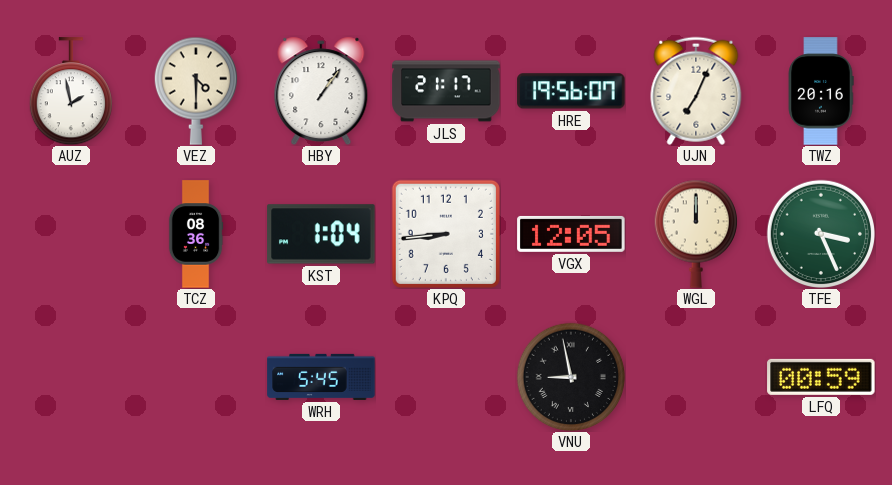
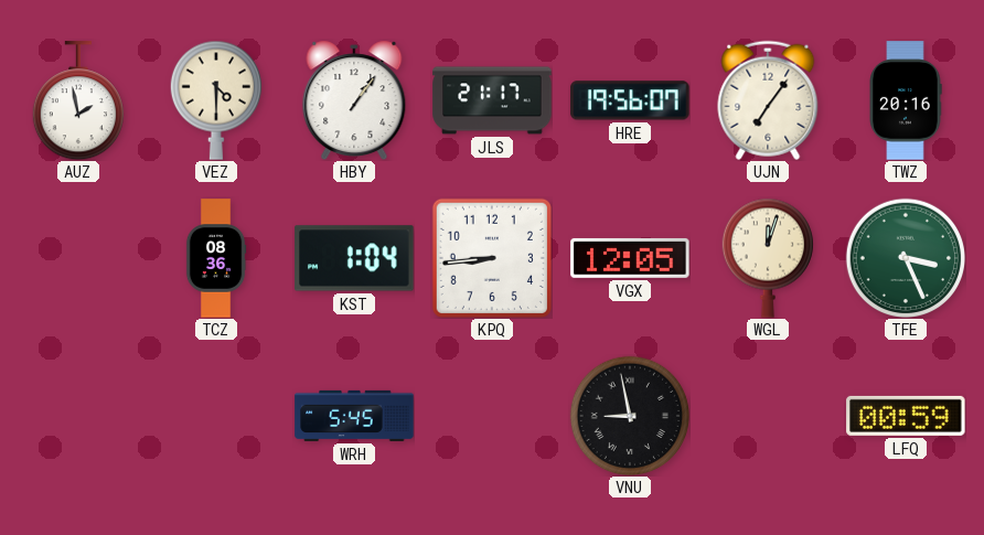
UJN: 7:04 -> 7:06
WGL: 12:00 -> 12:03
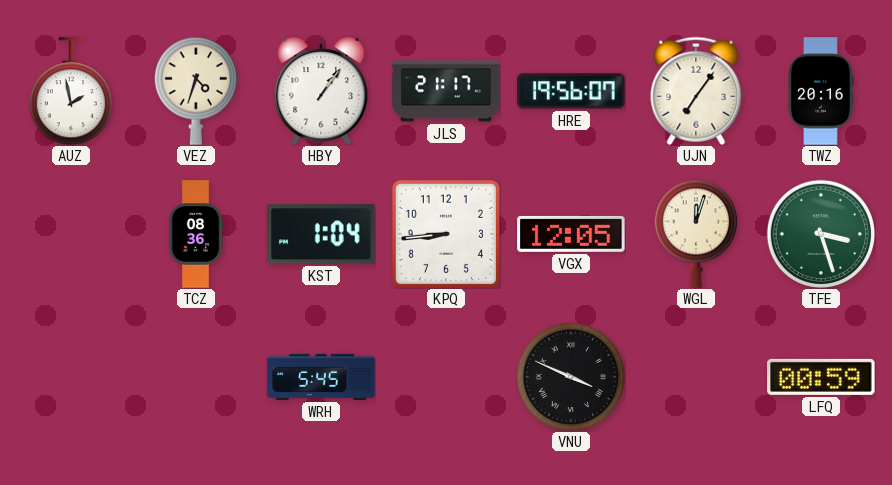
VEZ: 4:30 -> 4:33
TFE: 3:26 -> 3:27
VNU: 8:58 -> 3:49
